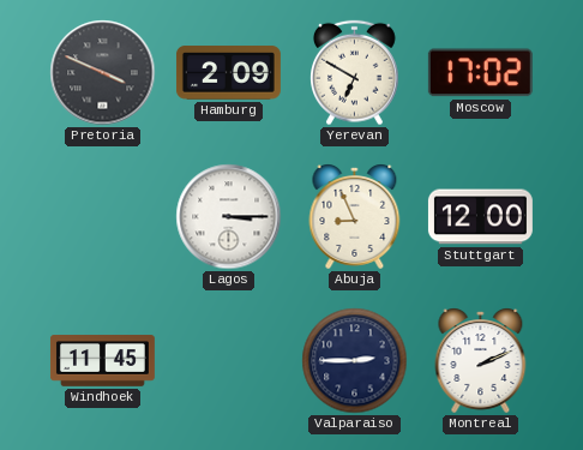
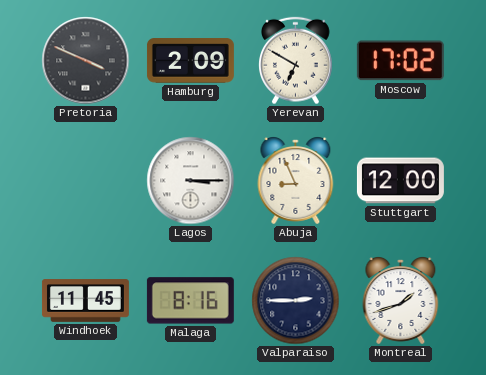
Malaga: none -> 8:16
Montreal: 2:11 -> 1:42
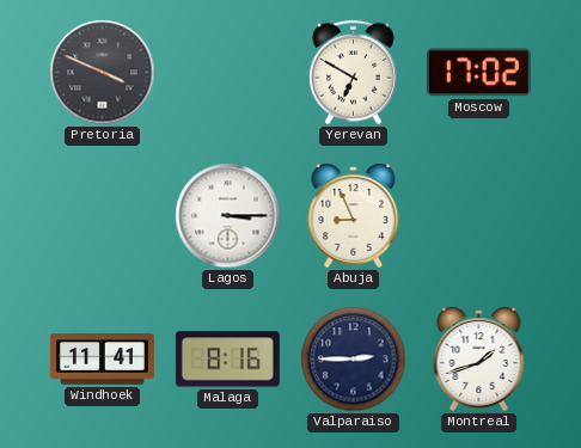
Hamburg: 2:09 -> none
Stuttgart: 12:00 -> none
Windhoek: 11:45 -> 11:41
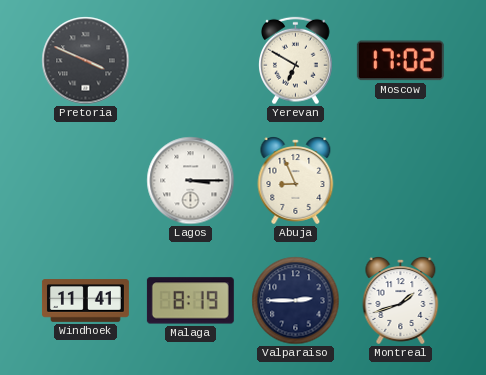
Malaga: 8:16 -> 8:19
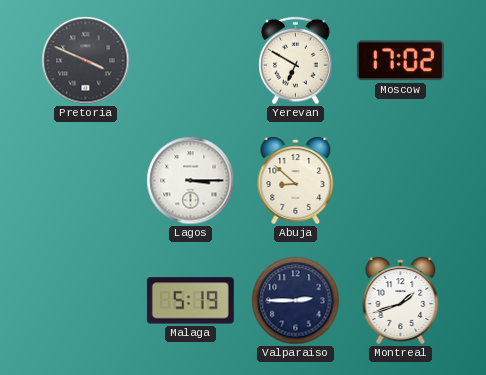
Abuja: 8:56 -> 8:52
Windhoek: 11:41 -> none
Malaga: 8:19 -> 5:19
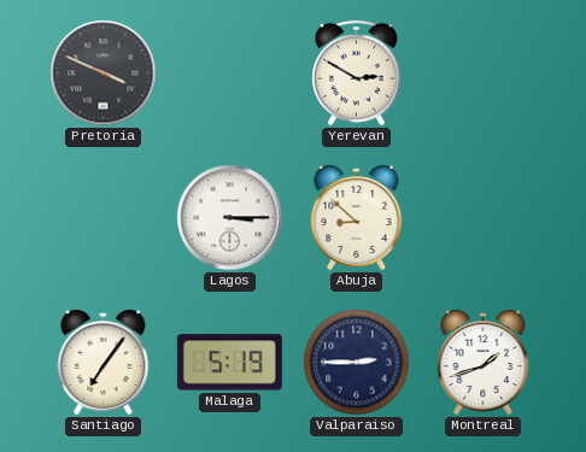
Yerevan: 6:50 -> 2:50
Moscow: 17:02 -> none
Santiago: none -> 7:06
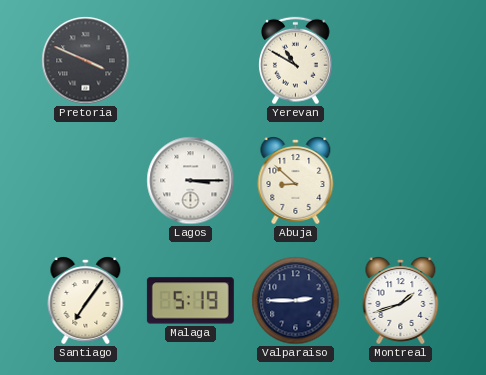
Yerevan: 2:50 -> 10:50
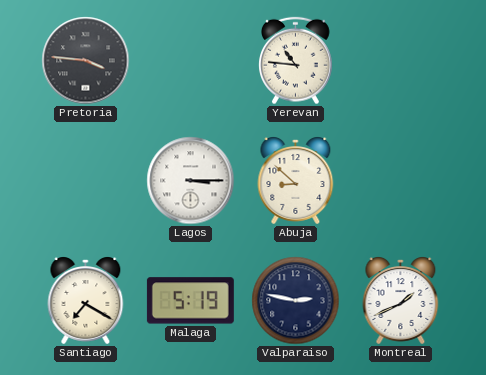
Pretoria: 3:49 -> 3:46
Yerevan: 10:50 -> 10:46
Santiago: 7:06 -> 7:20
Valparaiso: 2:45 -> 2:47
Montreal: 1:42 -> 1:41
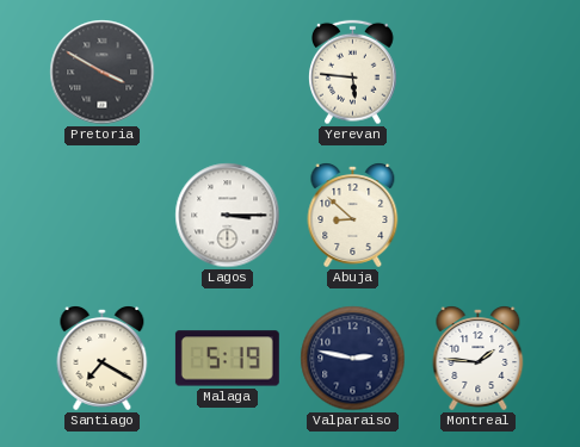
Pretoria: 3:46 -> 3:50
Yerevan: 10:46 -> 5:46
Montreal: 1:41 -> 1:46
